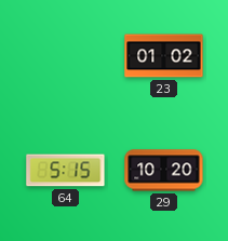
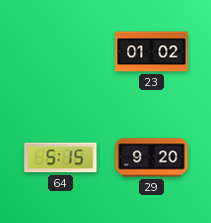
29: 10:20 -> 9:20
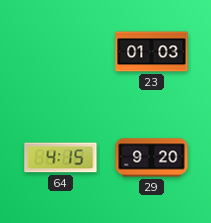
23: 01:02 -> 01:03
64: 5:15 -> 4:15
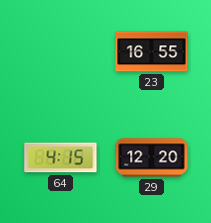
23: 01:03 -> 16:55
29: 9:20 -> 12:20
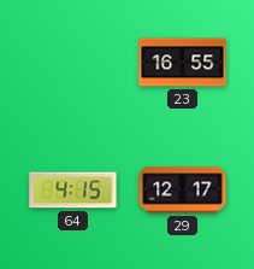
29: 12:20 -> 12:17
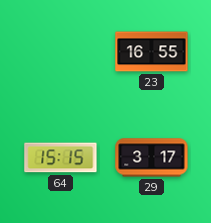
64: 4:15 -> 15:15
29: 12:17 -> 3:17
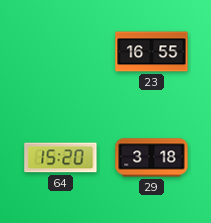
64: 15:15 -> 15:20
29: 3:17 -> 3:18
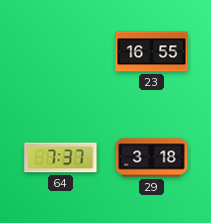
64: 15:20 -> 7:37
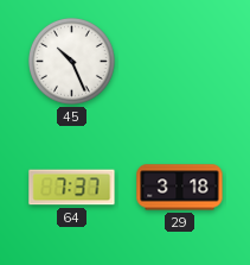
45: none -> 10:26
23: 16:55 -> none
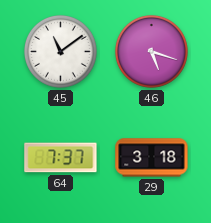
45: 10:26 -> 11:09
46: none -> 5:18
